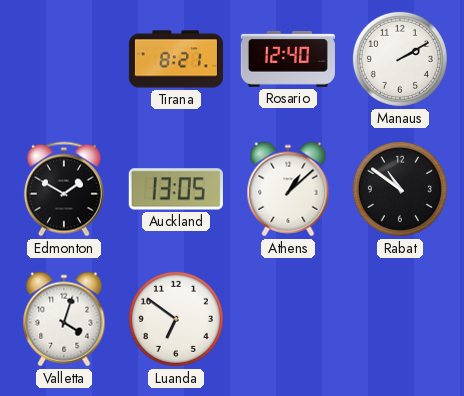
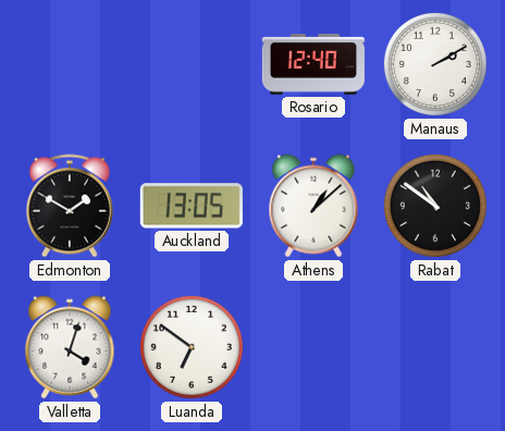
Tirana: 8:21 -> none
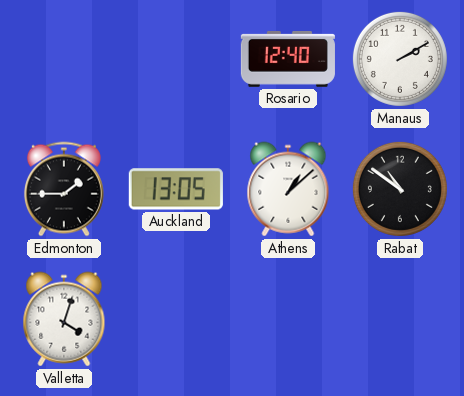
Edmonton: 1:50 -> 1:45
Luanda: 6:51 -> none
